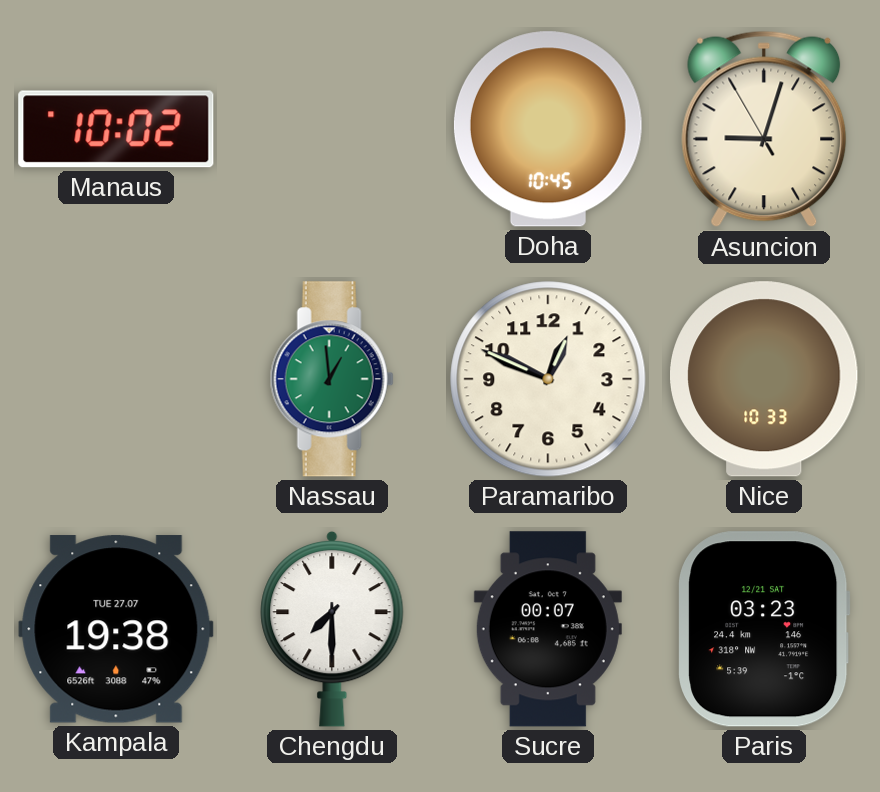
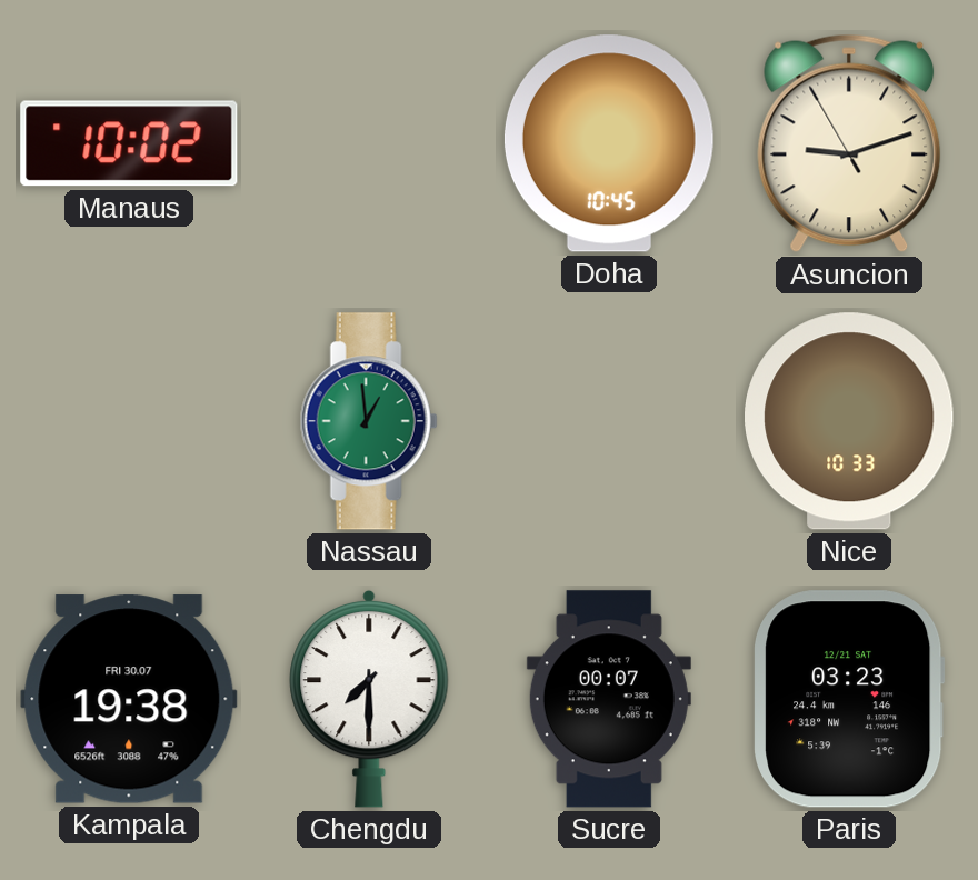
Asuncion: 9:02 -> 9:11
Paramaribo: 12:49 -> none
Kampala date: TUE 27.07 -> FRI 30.07
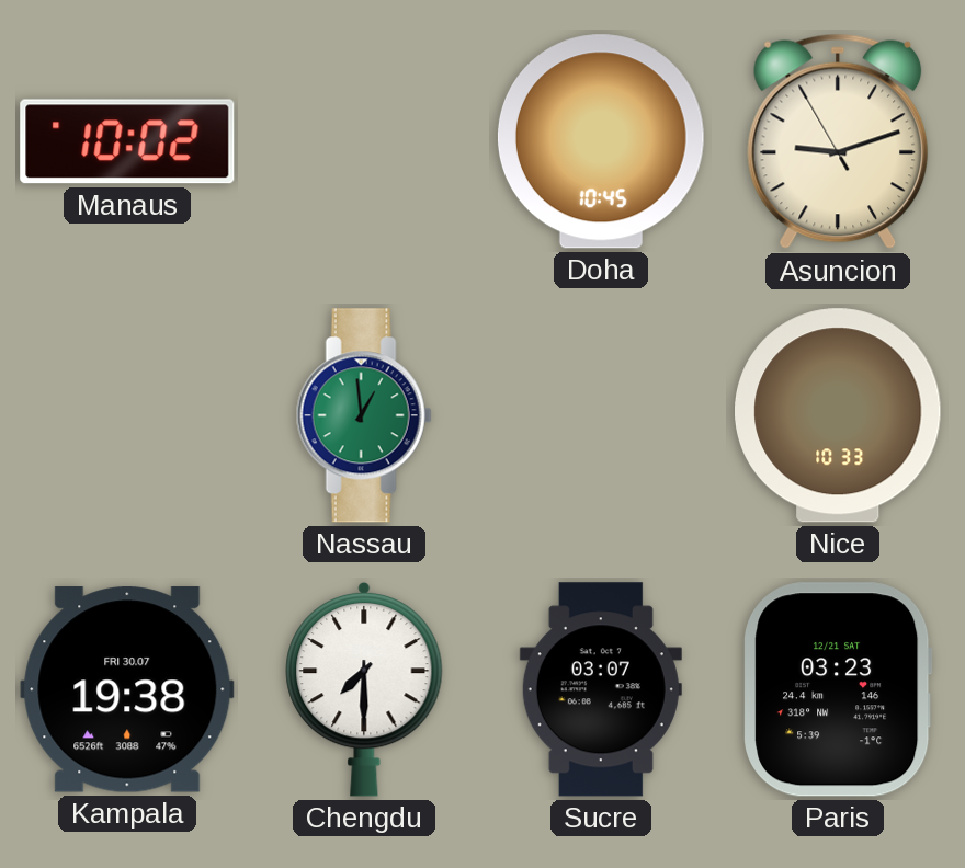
Sucre: 00:07 -> 03:07
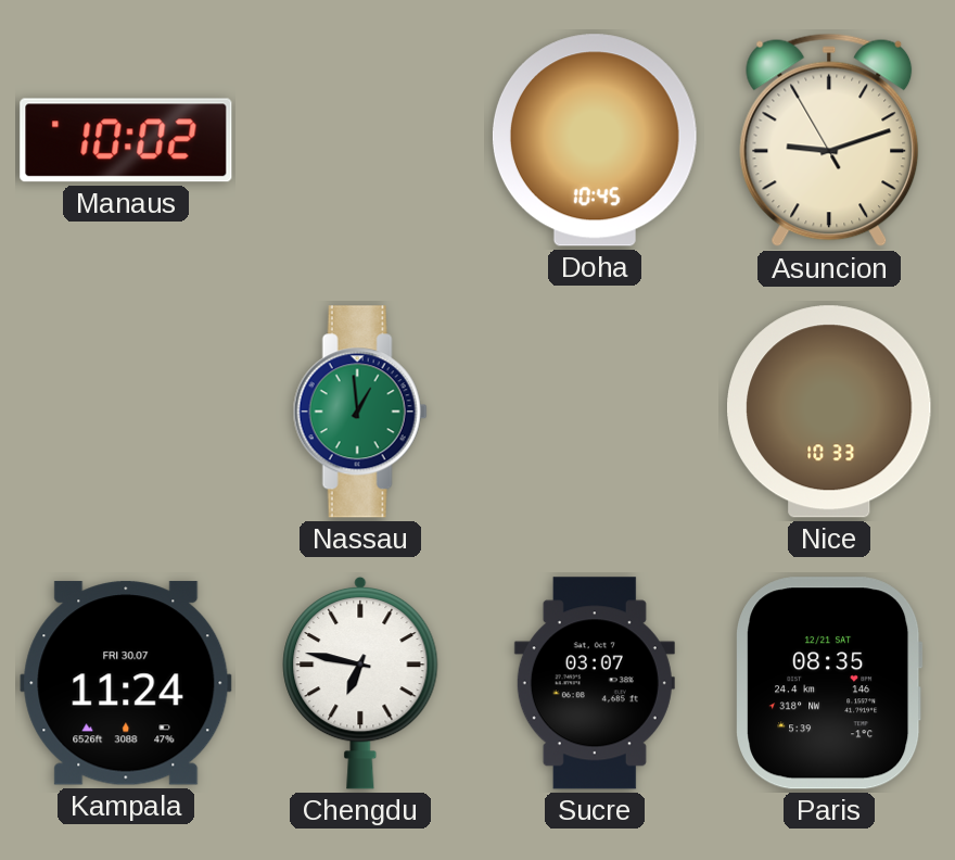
Kampala: 19:38 -> 11:24
Chengdu: 7:30 -> 6:47
Paris: 03:23 -> 08:35
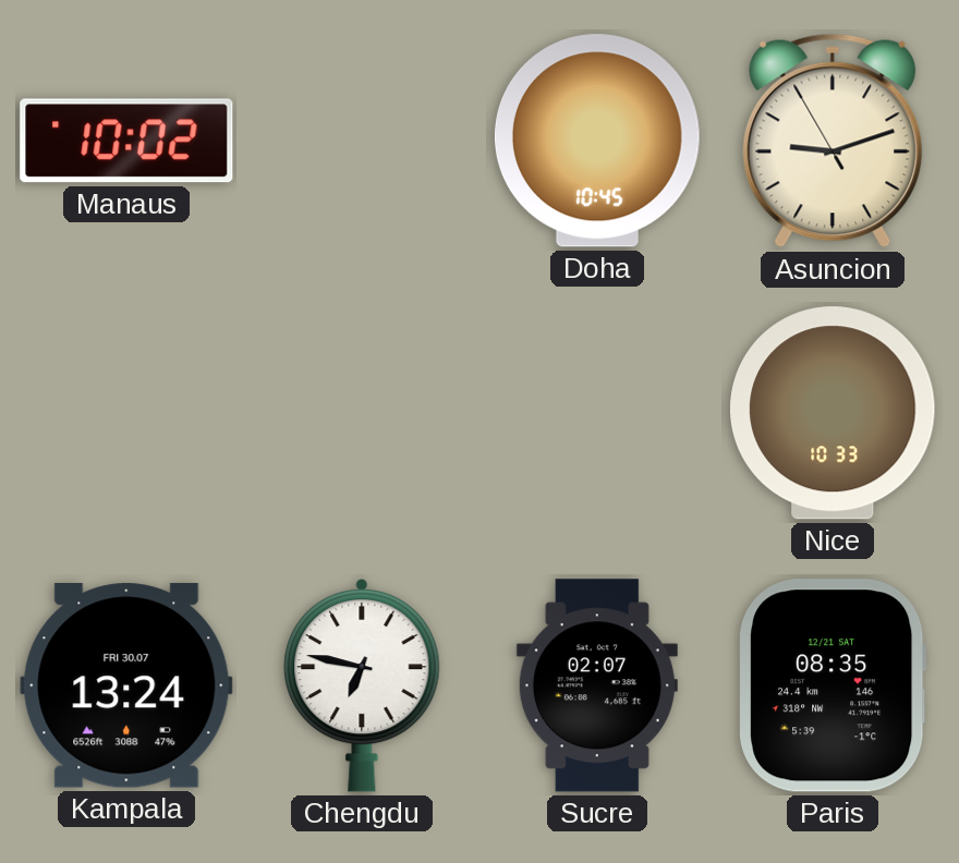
Nassau: 12:59 -> none
Kampala: 11:24 -> 13:24
Sucre: 03:07 -> 02:07
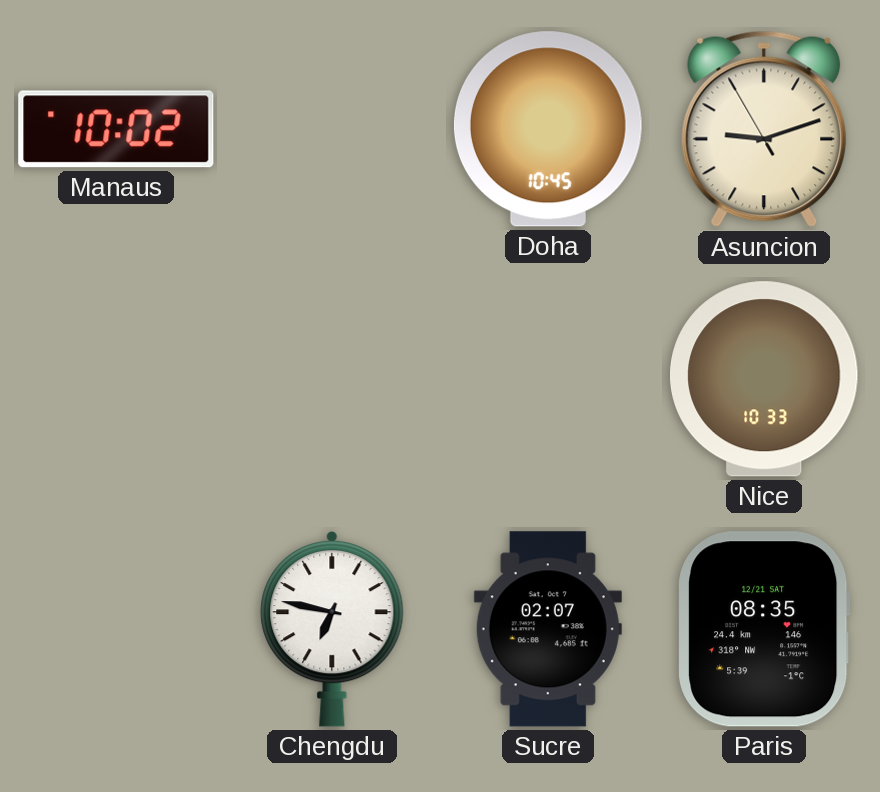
Kampala: 13:24 -> none
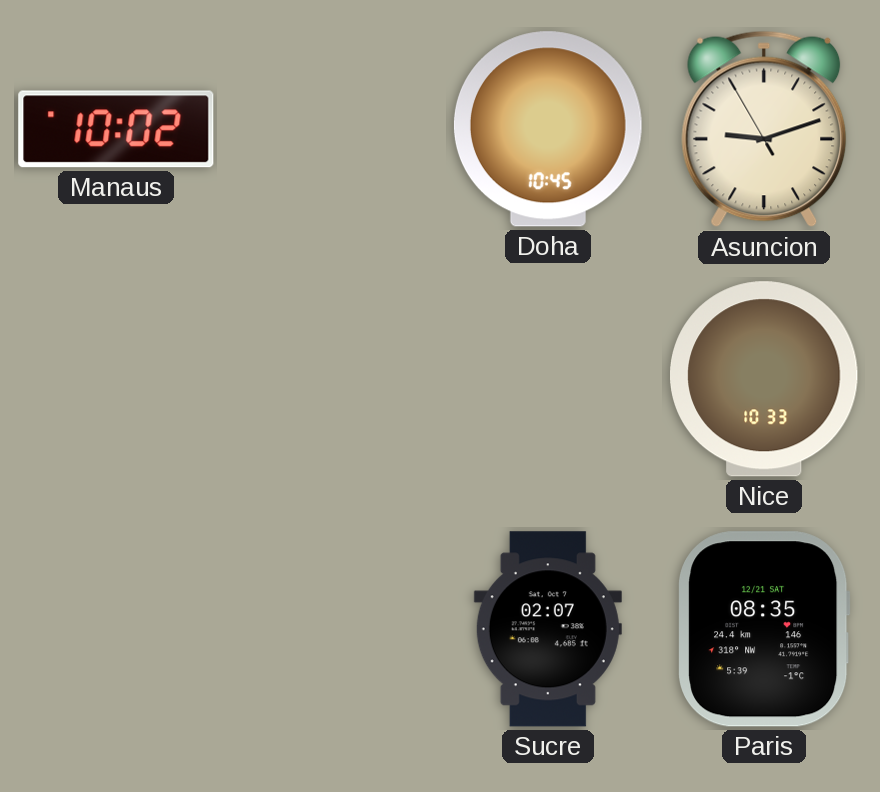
Chengdu: 6:47 -> none
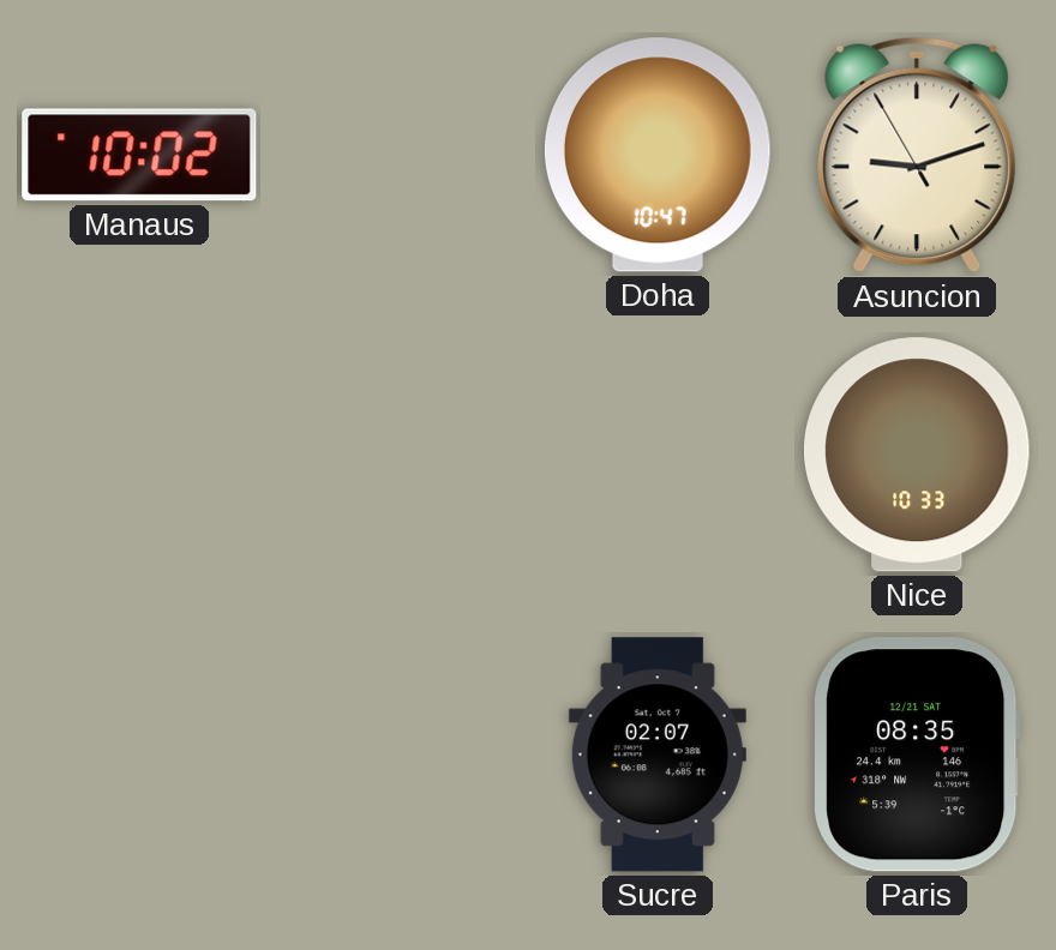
Doha: 10:45 -> 10:47
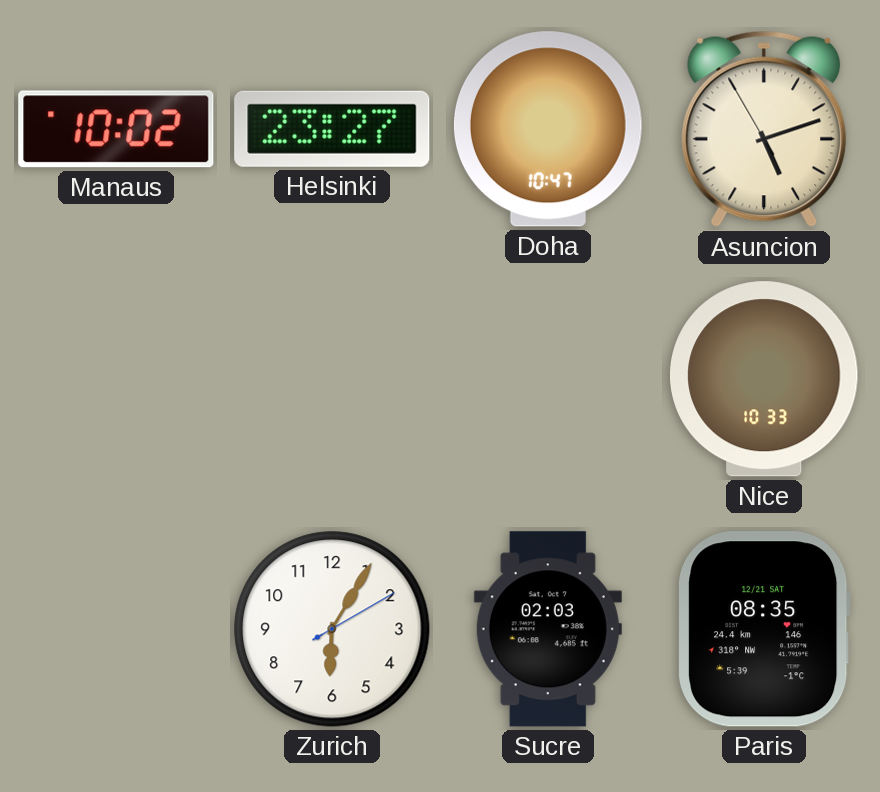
Helsinki: none -> 23:27
Asuncion: 9:11 -> 5:11
Zurich: none -> 6:05
Sucre: 02:07 -> 02:03
